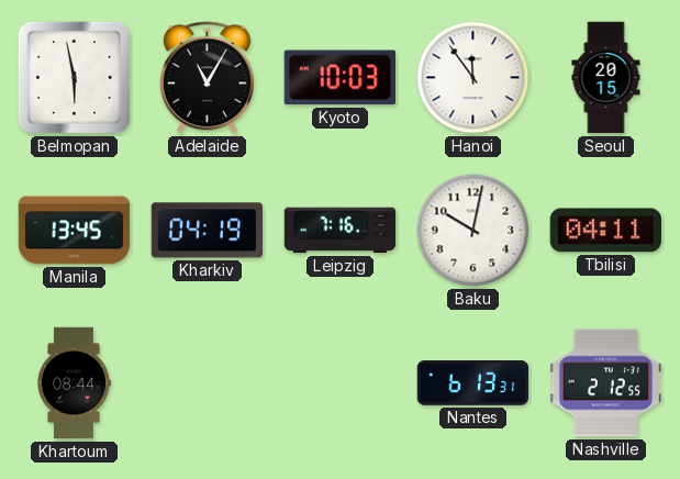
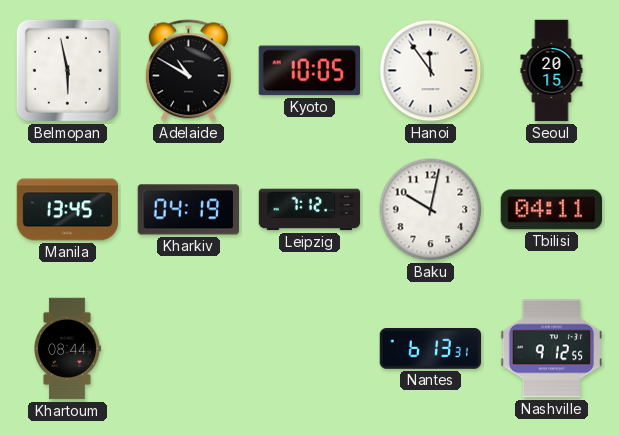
Adelaide: 11:05 -> 10:50
Kyoto: 10:03 -> 10:05
Leipzig: 7:16 -> 7:12
Nashville: 2:12 -> 9:12
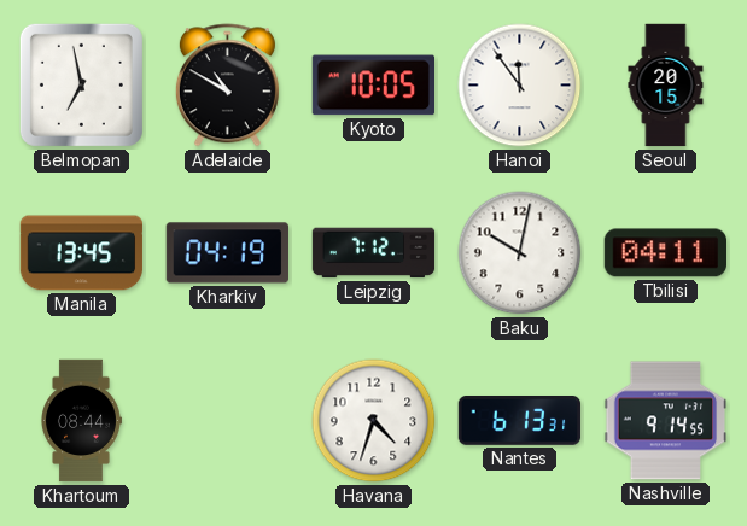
Belmopan: 5:58 -> 6:58
Havana: none -> 4:33
Nashville: 9:12 -> 9:14
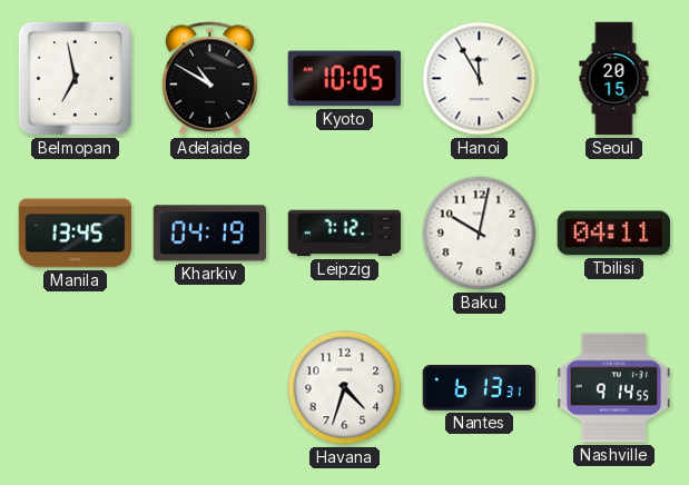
Hanoi: 11:54 -> 11:55
Khartoum: 08:44 -> none
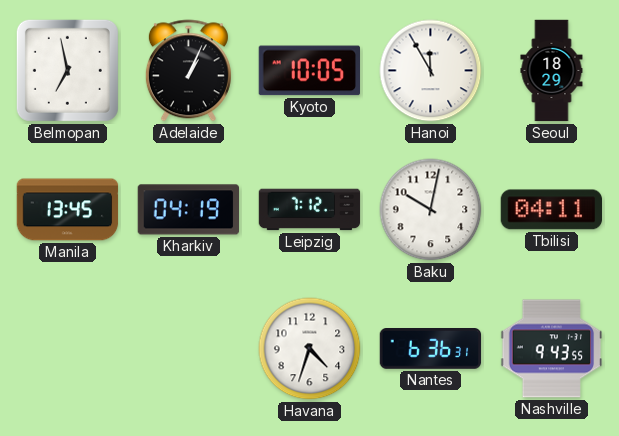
Adelaide: 10:50 -> 1:04
Seoul: 20:15 -> 18:29
Nantes: 6:13 -> 6:36
Nashville: 9:14 -> 9:43
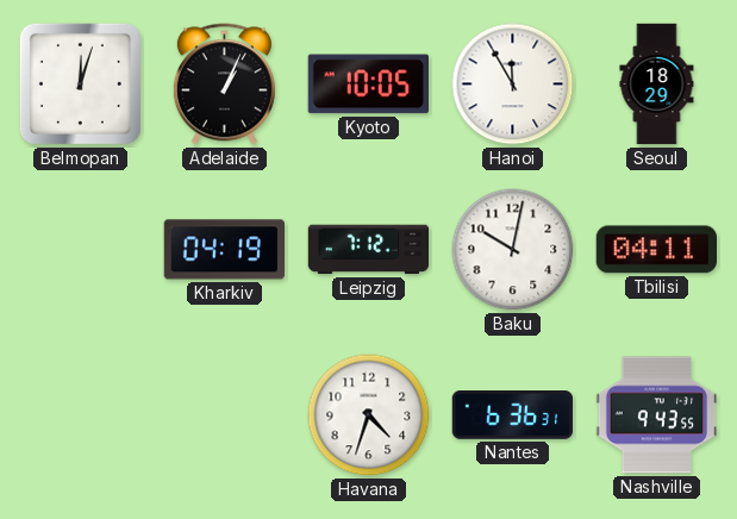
Belmopan: 6:58 -> 12:03
Manila: 13:45 -> none
